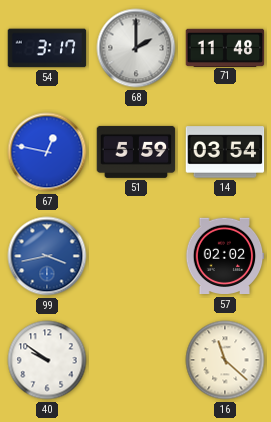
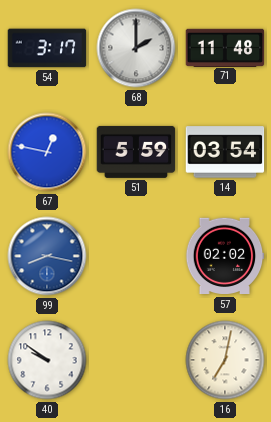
99: 3:43 -> 8:17
16: 11:22 -> 7:02
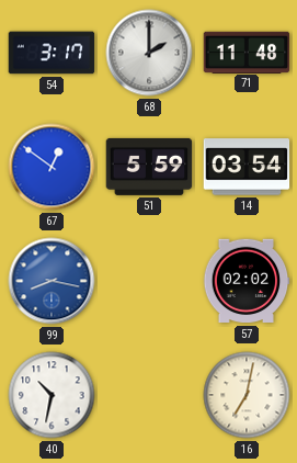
67: 12:47 -> 12:51
40: 9:51 -> 10:32
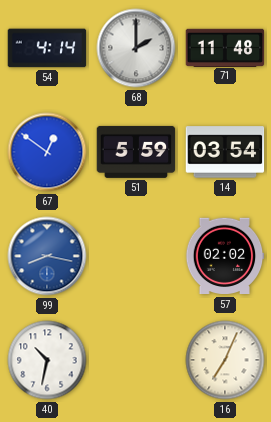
54: 3:17 -> 4:14
16: 7:02 -> 7:04
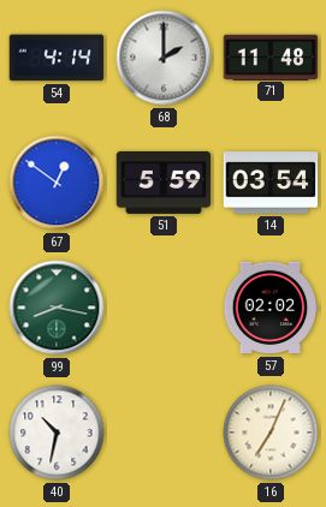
99 dial: blue -> green
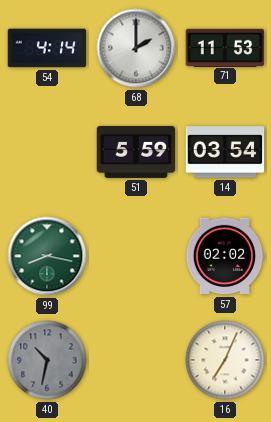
71: 11:48 -> 11:53
67: 12:51 -> none
40 dial: white -> grey
